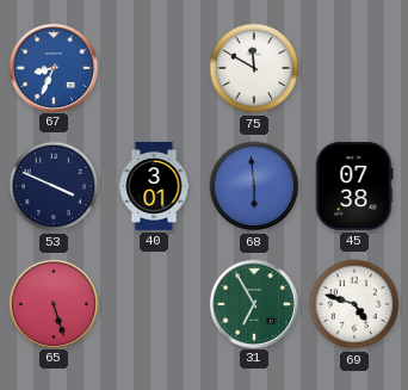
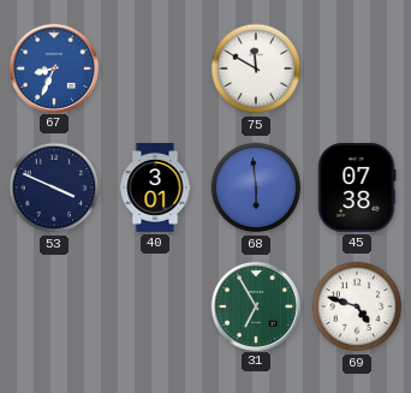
65: 5:27 -> none
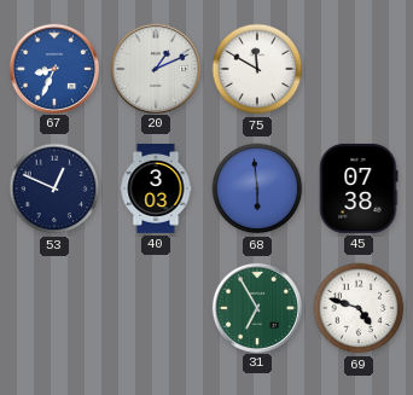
20: none -> 1:11
53: 3:49 -> 12:49
40: 3:01 -> 3:03
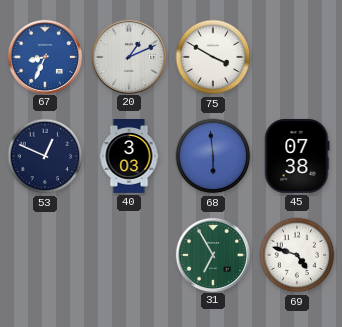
75: 11:50 -> 3:50
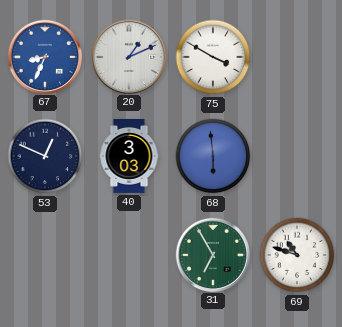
45: 07:38 -> none
69: 4:48 -> 10:48
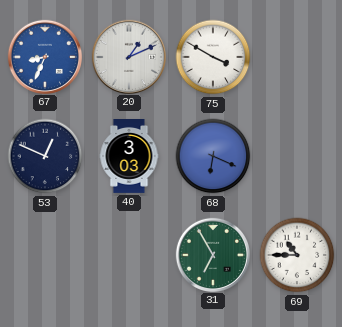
68: 5:59 -> 6:19
69: 10:48 -> 10:45
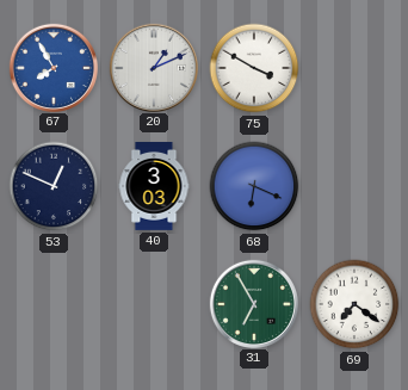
67: 8:34 -> 7:55
69: 10:45 -> 7:21
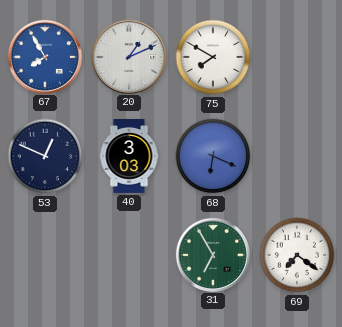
75: 3:50 -> 7:50
